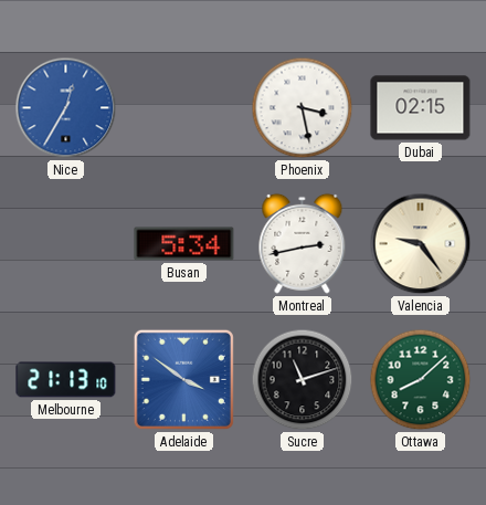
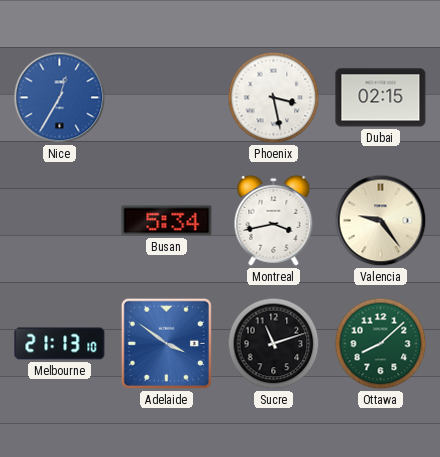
Montreal: 2:43 -> 3:43
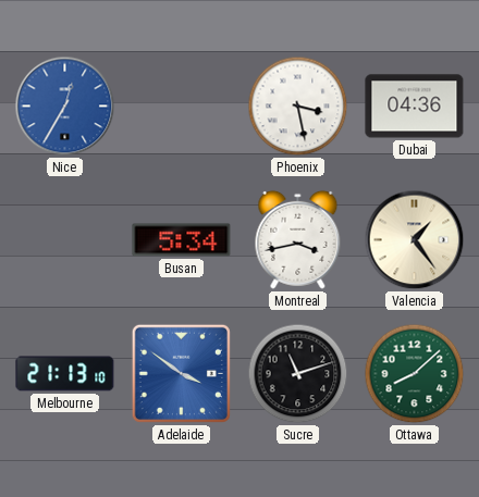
Dubai: 02:15 -> 04:36
Valencia: 9:24 -> 1:24
